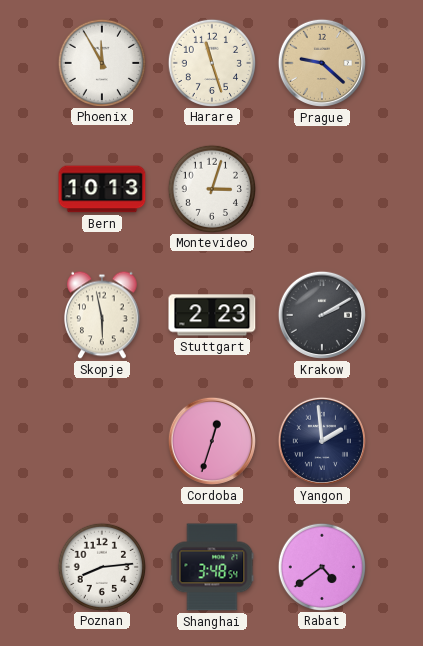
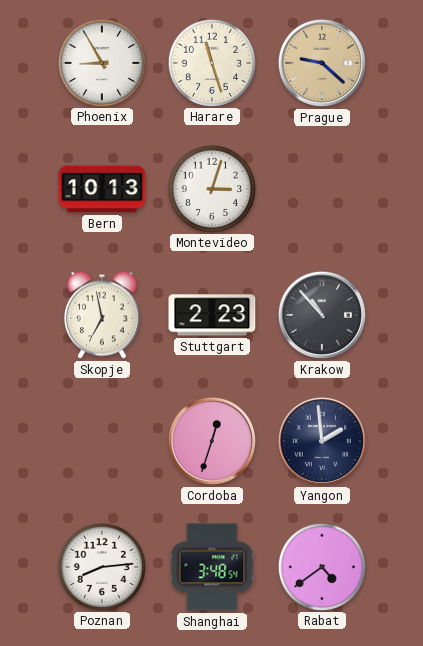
Phoenix: 11:55 -> 8:55
Skopje: 5:58 -> 6:58
Krakow: 2:10 -> 10:53
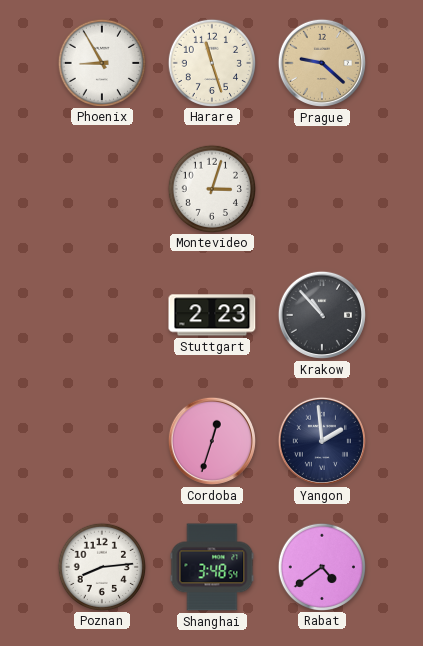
Bern: 10:13 -> none
Skopje: 6:58 -> none
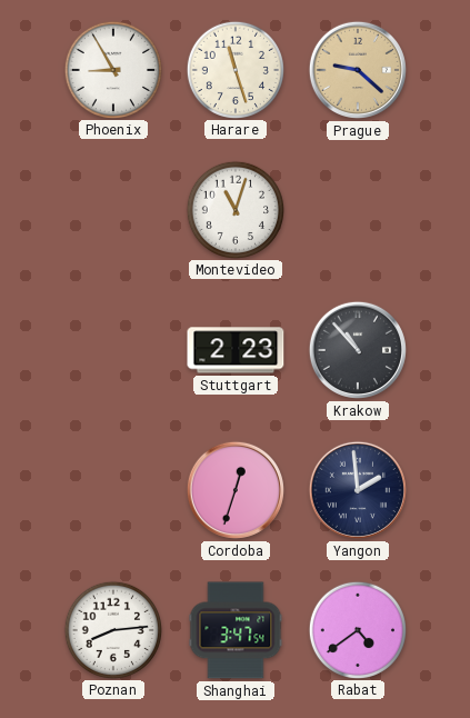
Montevideo: 3:03 -> 11:03
Shanghai: 3:48 -> 3:47
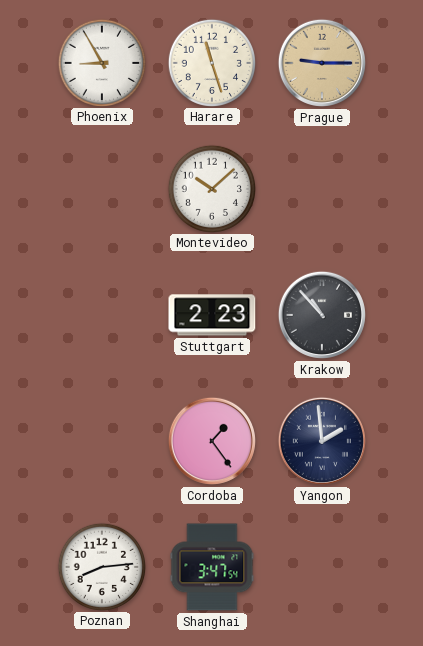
Prague: 9:22 -> 9:15
Montevideo: 11:03 -> 10:08
Cordoba: 12:33 -> 1:24
Rabat: 4:39 -> none
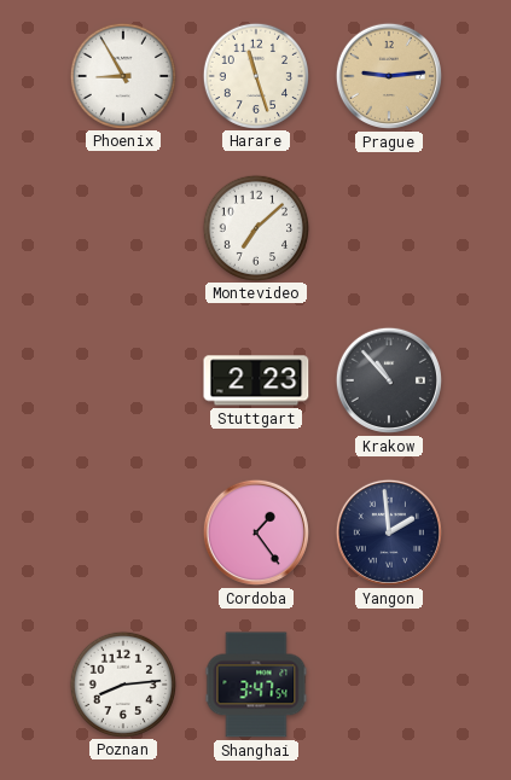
Prague: 9:15 -> 9:14
Montevideo: 10:08 -> 7:08
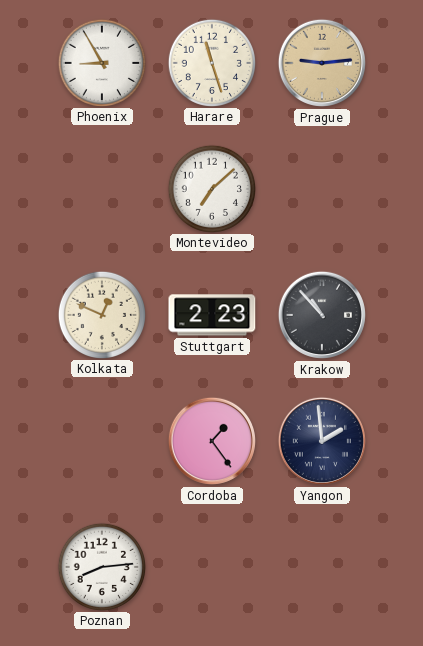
Kolkata: none -> 12:49
Shanghai: 3:47 -> none
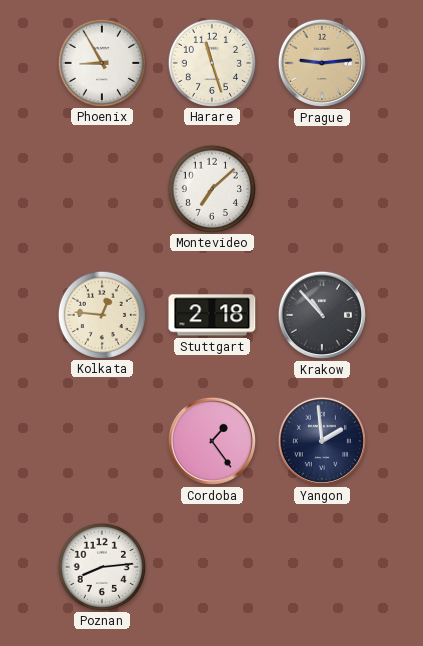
Kolkata: 12:49 -> 12:46
Stuttgart: 2:23 -> 2:18
